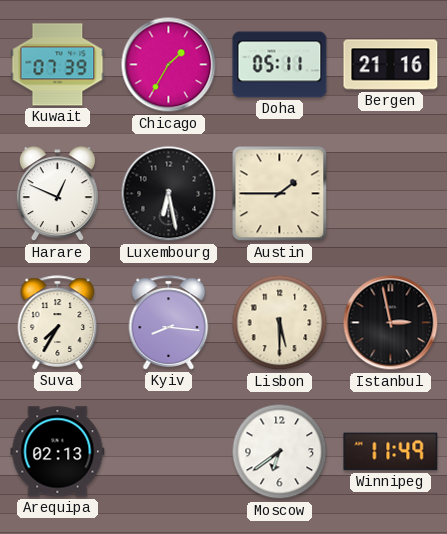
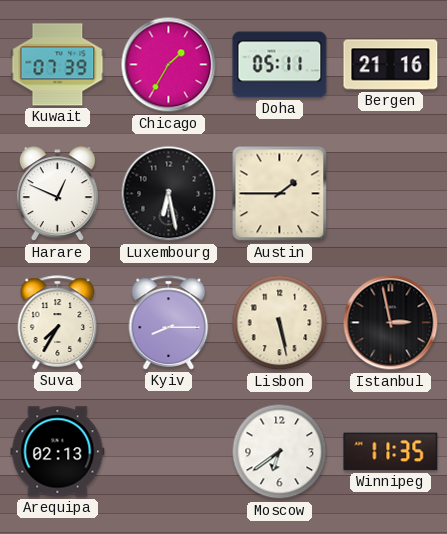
Kyiv: 8:16 -> 8:15
Lisbon: 5:30 -> 5:28
Winnipeg: 11:49 -> 11:35
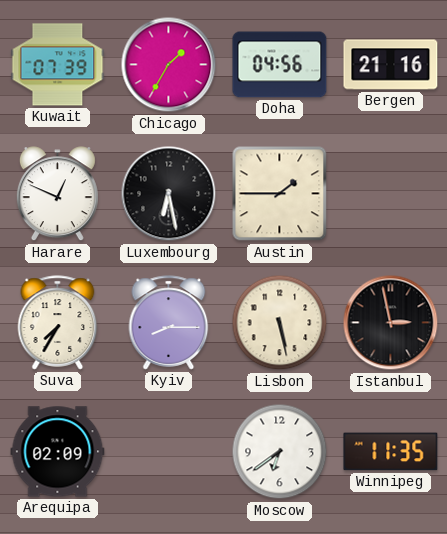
Doha: 05:11 -> 04:56
Arequipa: 02:13 -> 02:09
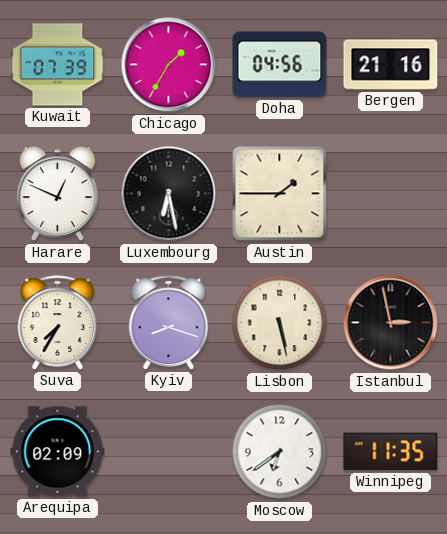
Kyiv: 8:15 -> 8:18
